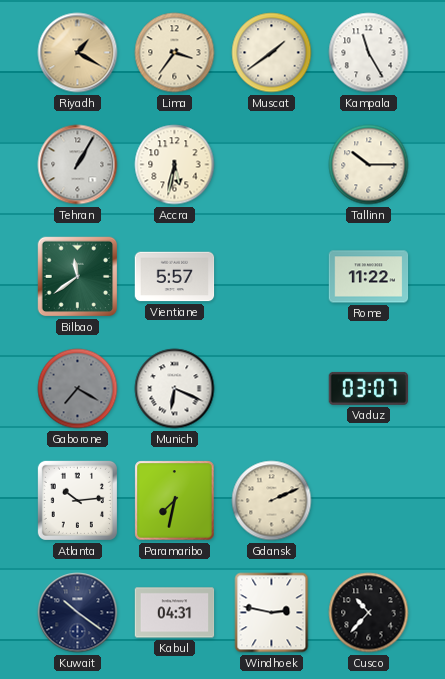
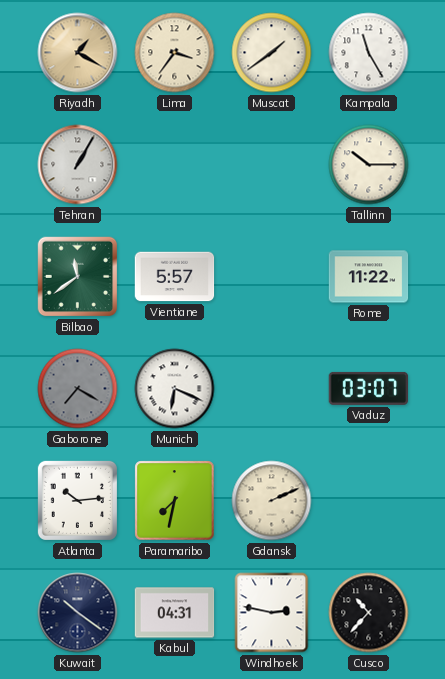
Accra: 5:32 -> none
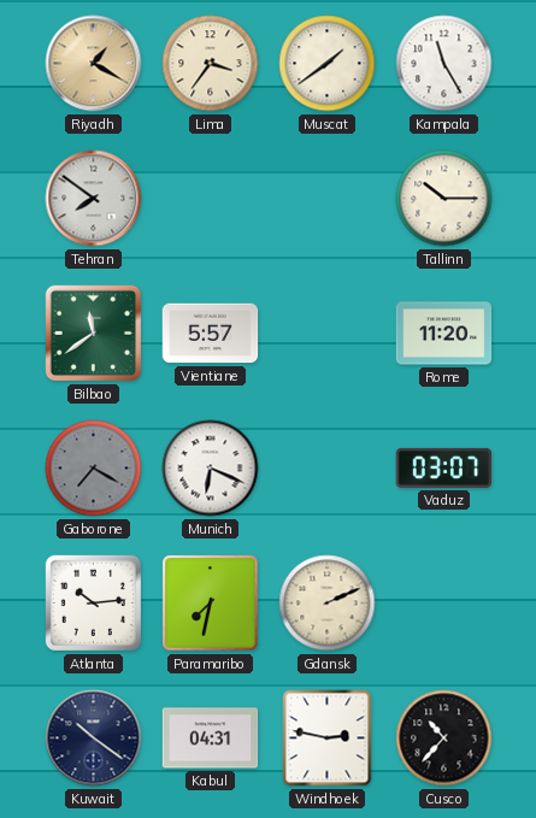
Tehran: 1:05 -> 7:51
Rome: 11:22 -> 11:20
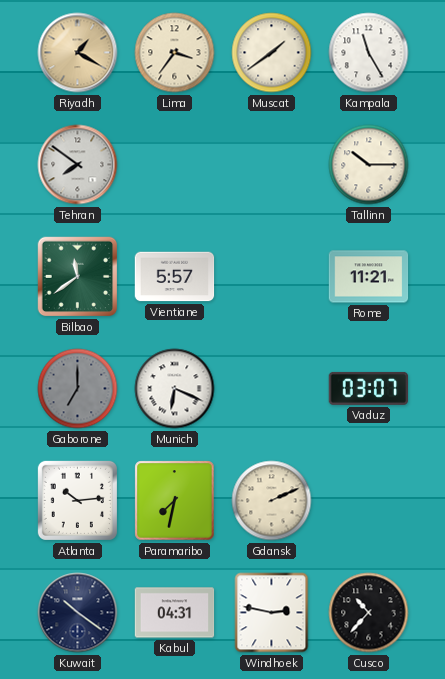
Rome: 11:20 -> 11:21
Gaborone: 7:20 -> 7:00
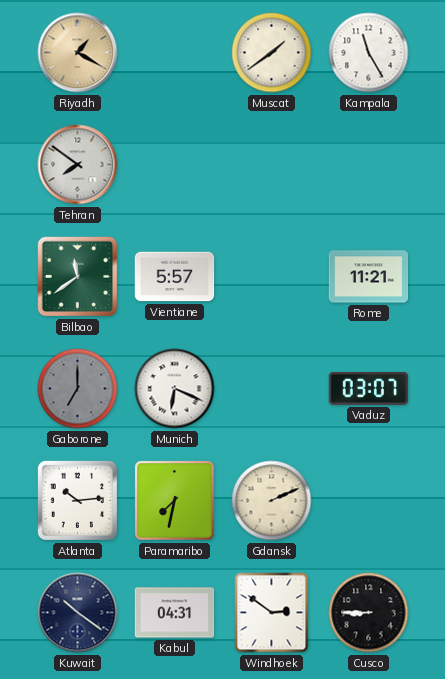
Lima: 3:36 -> none
Tallinn: 10:15 -> none
Windhoek: 2:47 -> 2:51
Cusco: 10:37 -> 8:45
